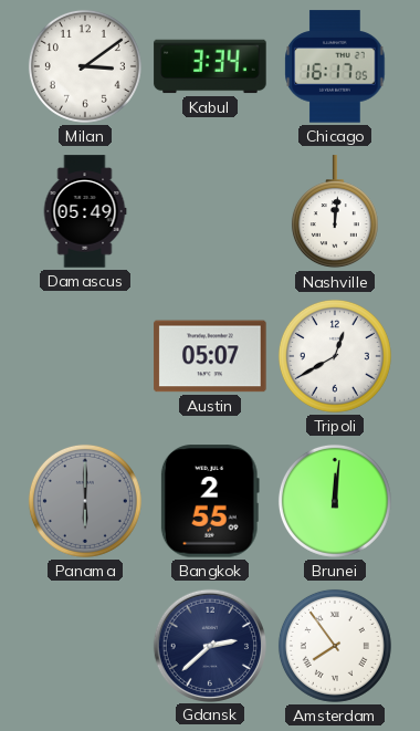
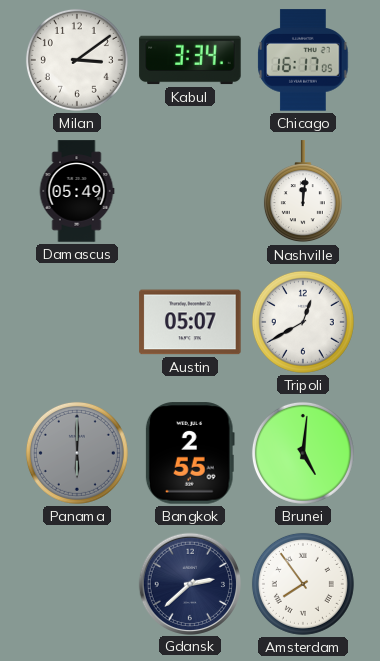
Brunei: 12:01 -> 5:01
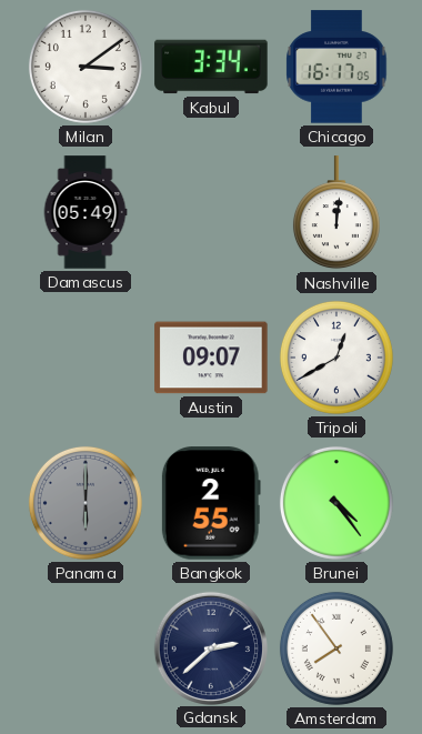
Austin: 05:07 -> 09:07
Brunei: 5:01 -> 4:24
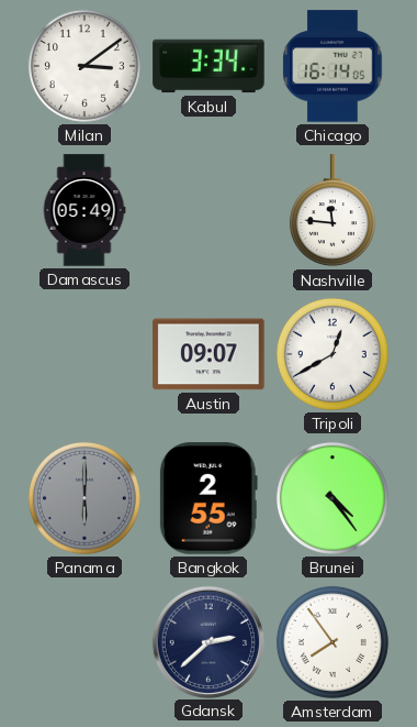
Chicago: 16:17 -> 16:14
Nashville: 12:01 -> 11:46
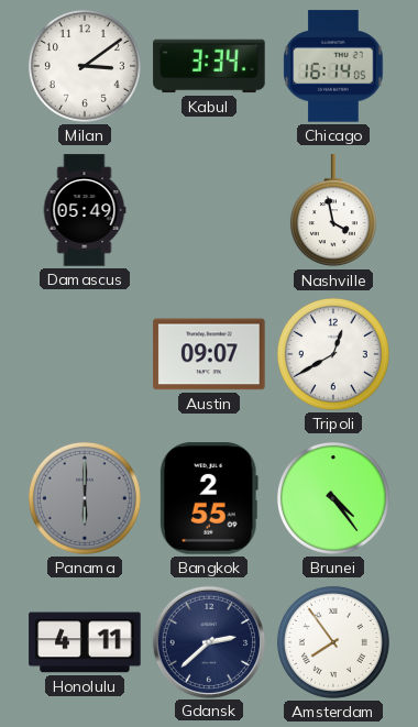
Nashville: 11:46 -> 3:58
Honolulu: none -> 4:11
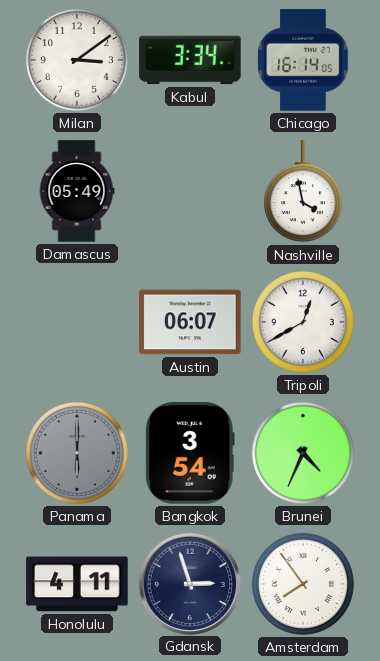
Austin: 09:07 -> 06:07
Bangkok: 2:55 -> 3:54
Brunei: 4:24 -> 4:34
Gdansk: 2:38 -> 2:57
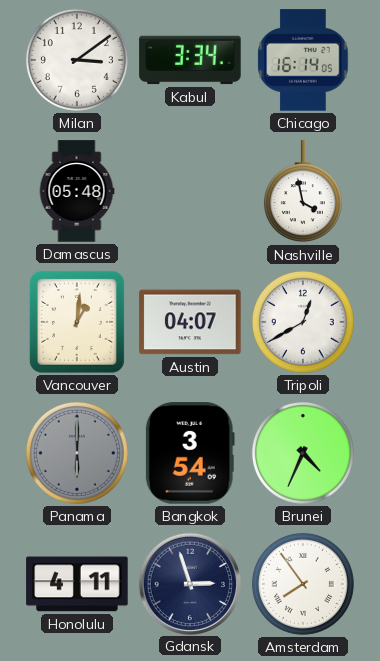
Damascus: 05:49 -> 05:48
Vancouver: none -> 1:01
Austin: 06:07 -> 04:07
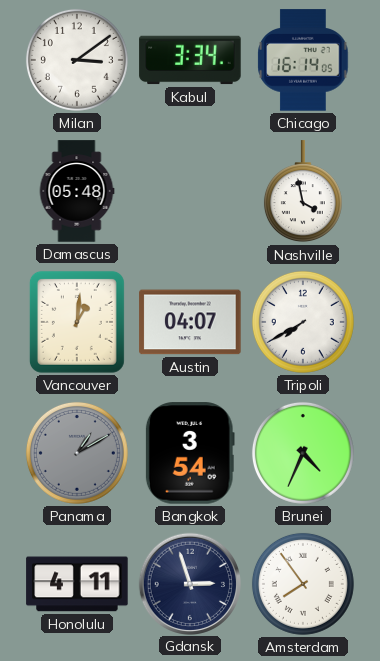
Tripoli: 12:40 -> 7:40
Panama: 6:00 -> 1:10
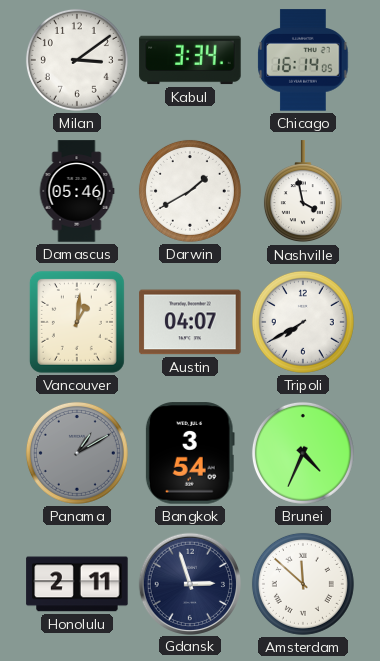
Damascus: 05:48 -> 05:46
Darwin: none -> 1:40
Honolulu: 4:11 -> 2:11
Amsterdam: 7:54 -> 11:52
